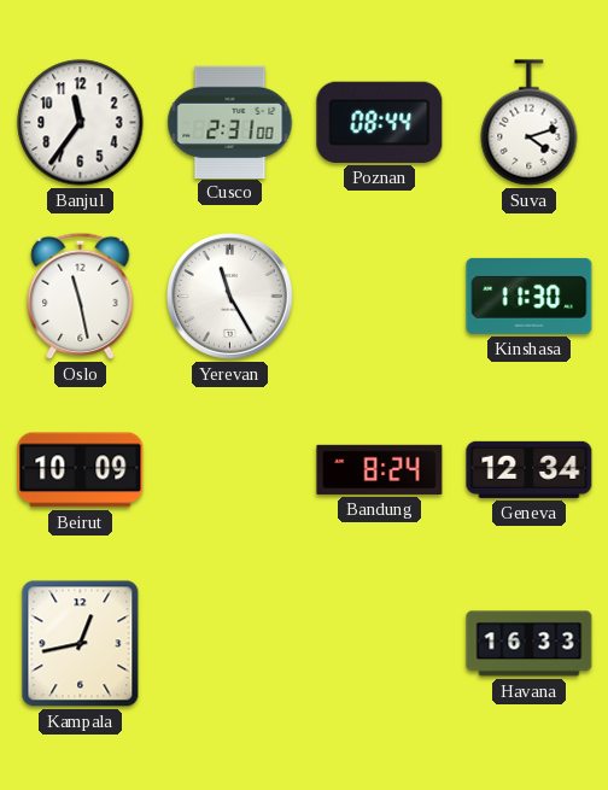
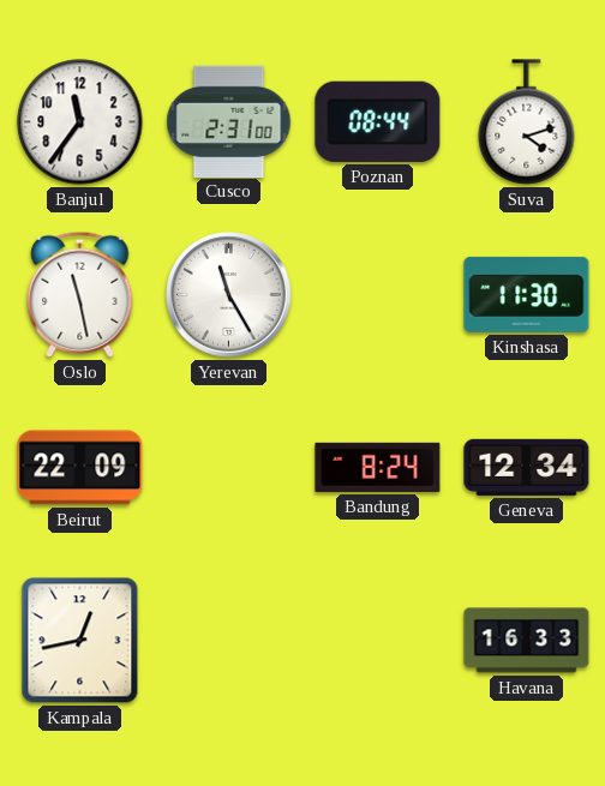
Beirut: 10:09 -> 22:09
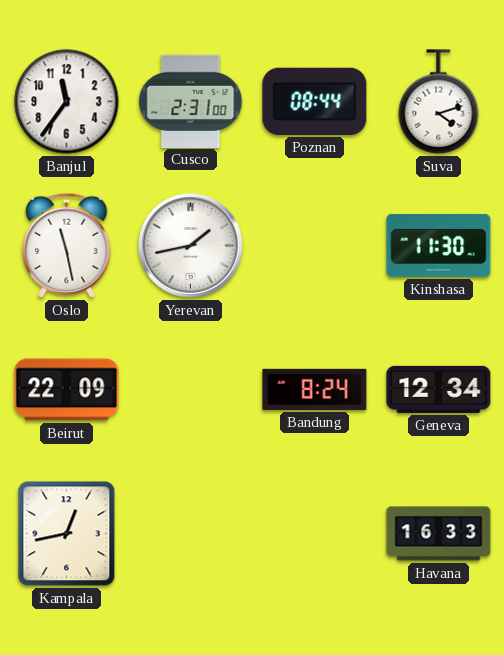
Yerevan: 11:25 -> 1:43
